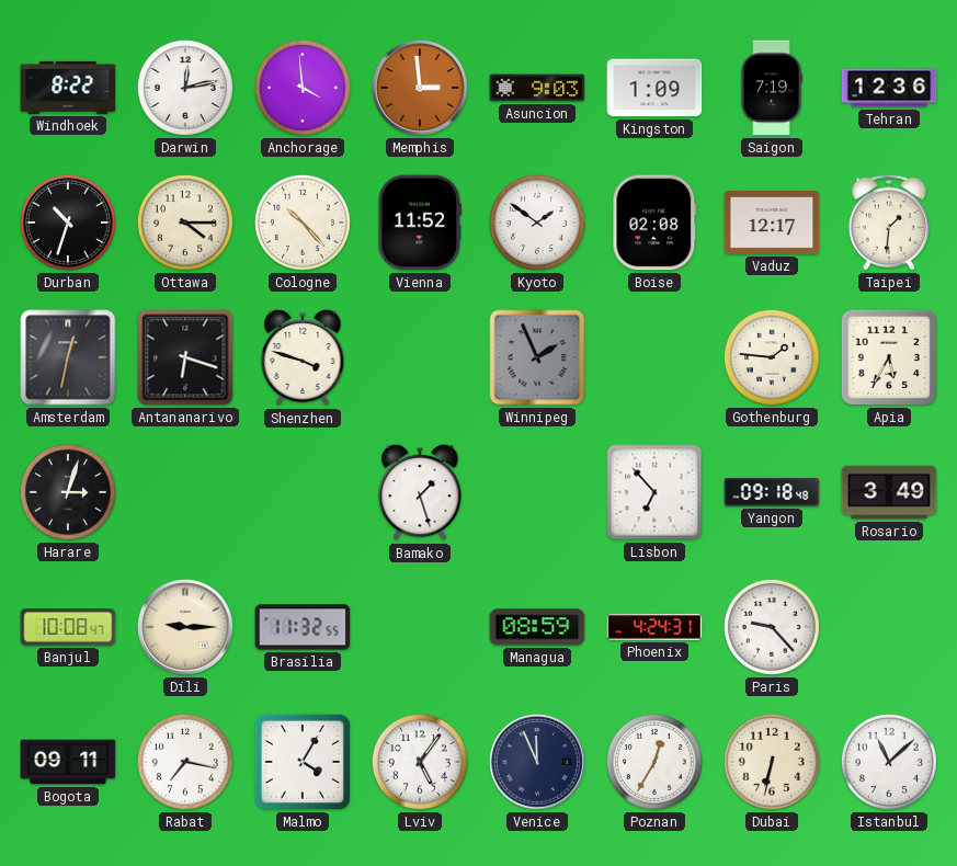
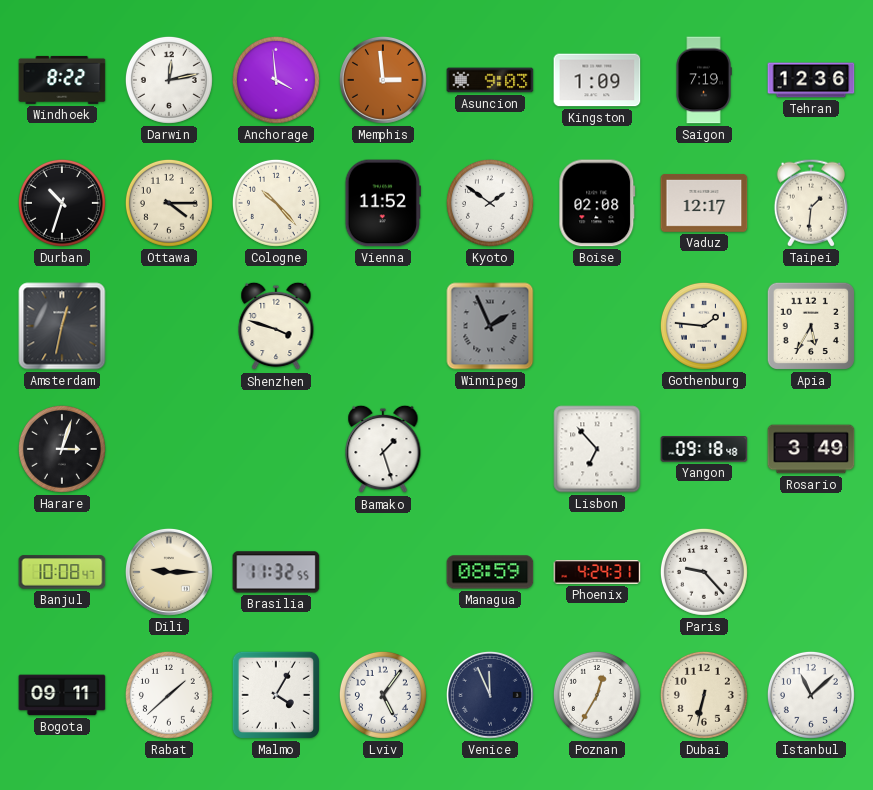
Antananarivo: 6:18 -> none
Rabat: 7:17 -> 1:38
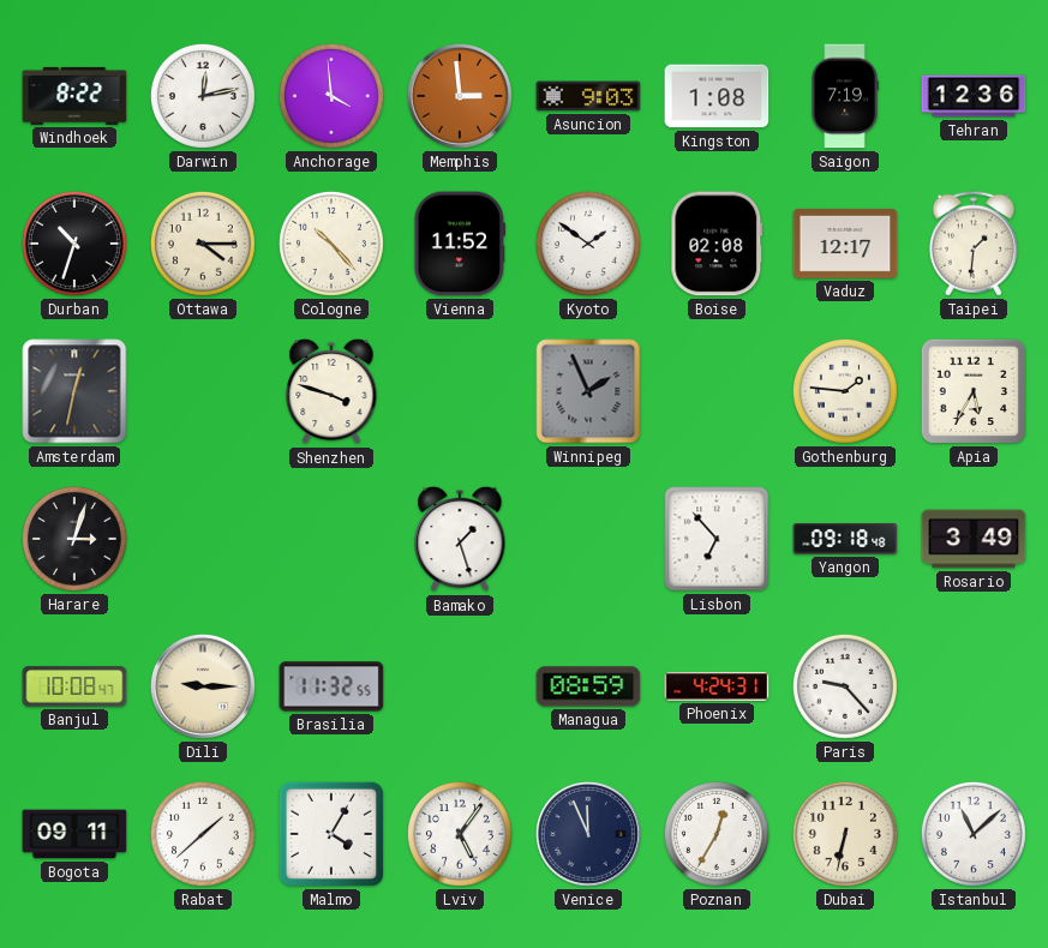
Kingston: 1:09 -> 1:08
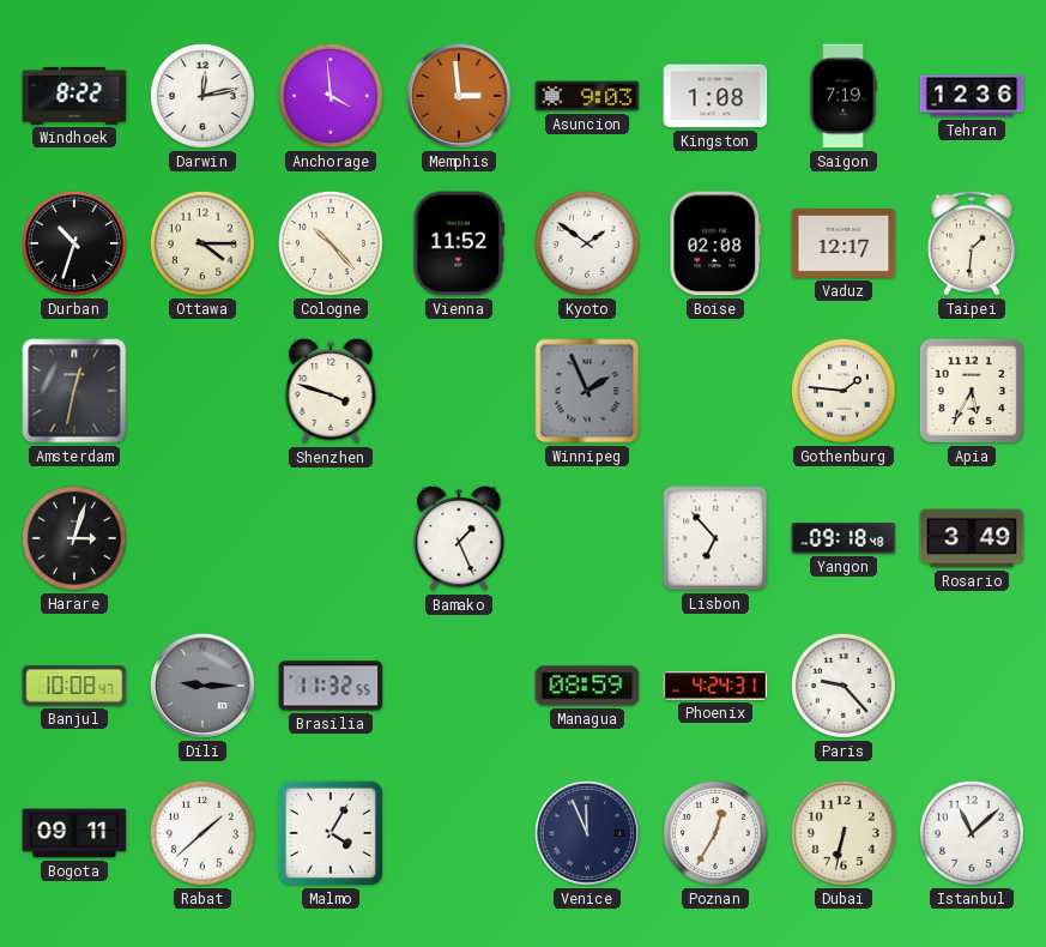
Bamako: 1:27 -> 1:26
Dili dial: cream -> grey
Lviv: 5:06 -> none
